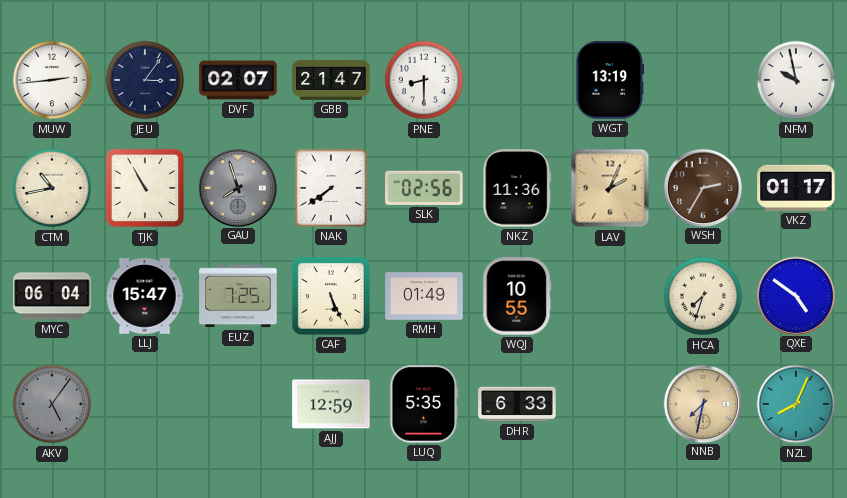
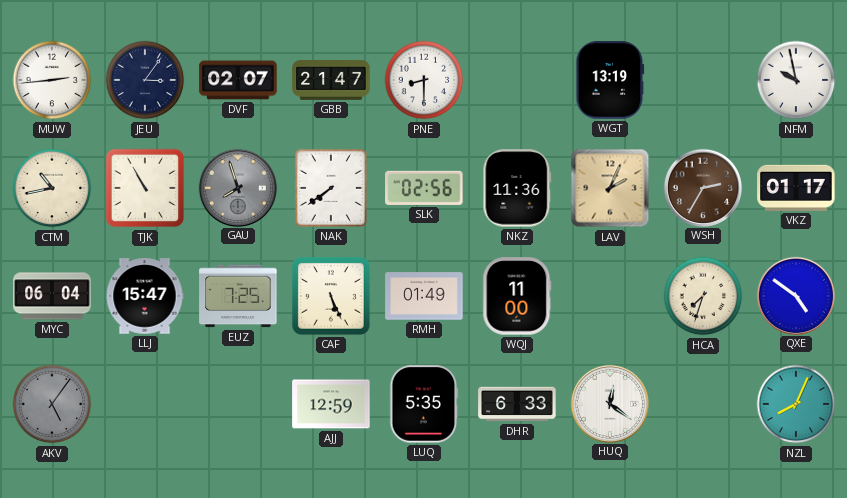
WQJ: 10:55 -> 11:00
HUQ: none -> 12:21
NNB: 7:32 -> none
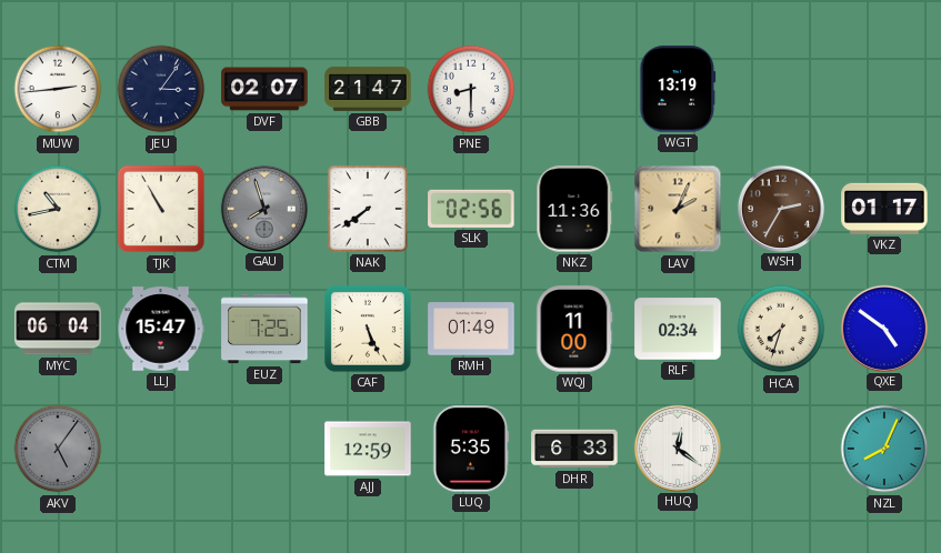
NFM: 9:58 -> none
RLF: none -> 02:34
